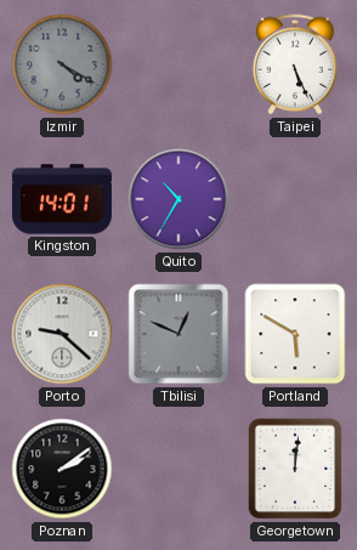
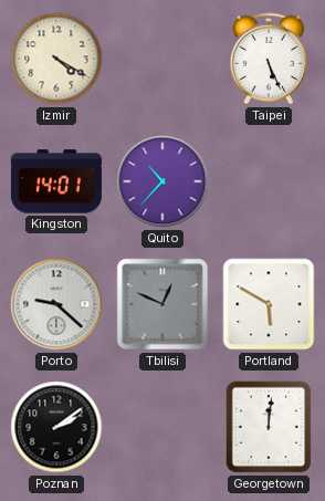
Izmir dial: grey -> cream
Quito: 10:35 -> 10:37
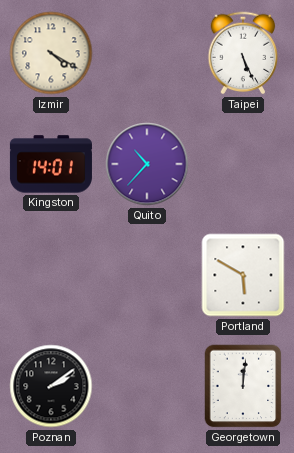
Porto: 9:22 -> none
Tbilisi: 12:49 -> none
